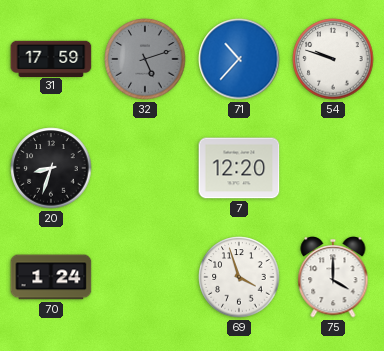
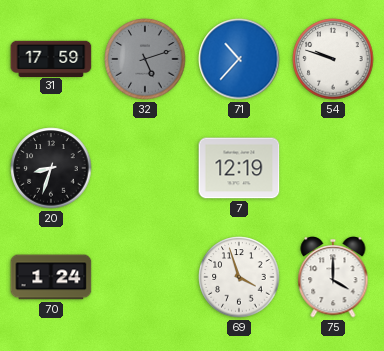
7: 12:20 -> 12:19
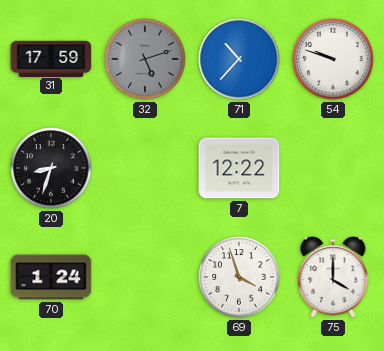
7: 12:19 -> 12:22
